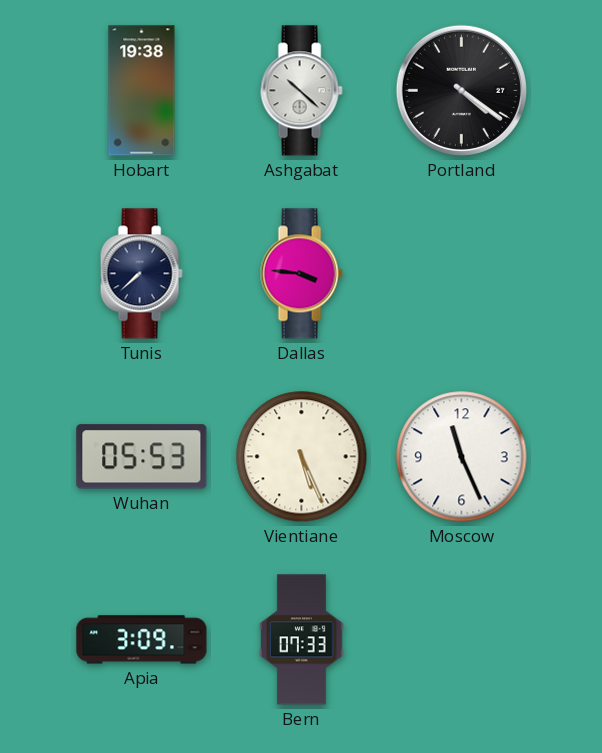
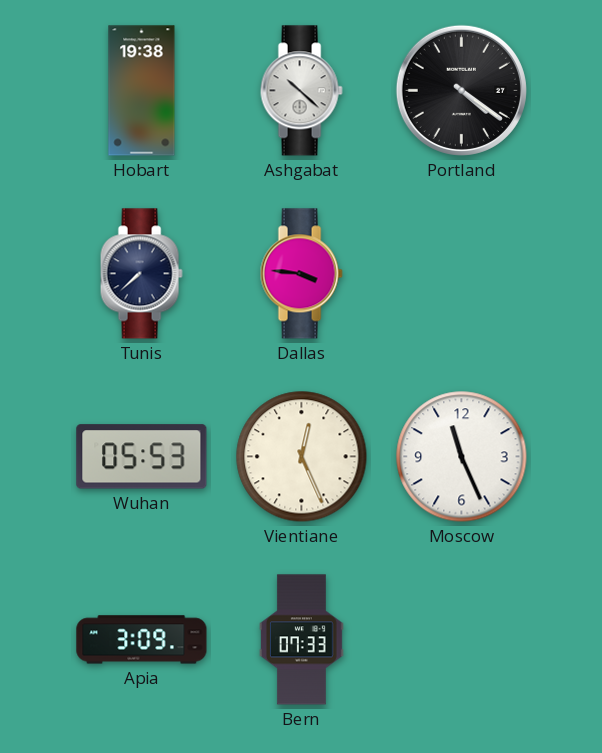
Vientiane: 5:26 -> 12:26
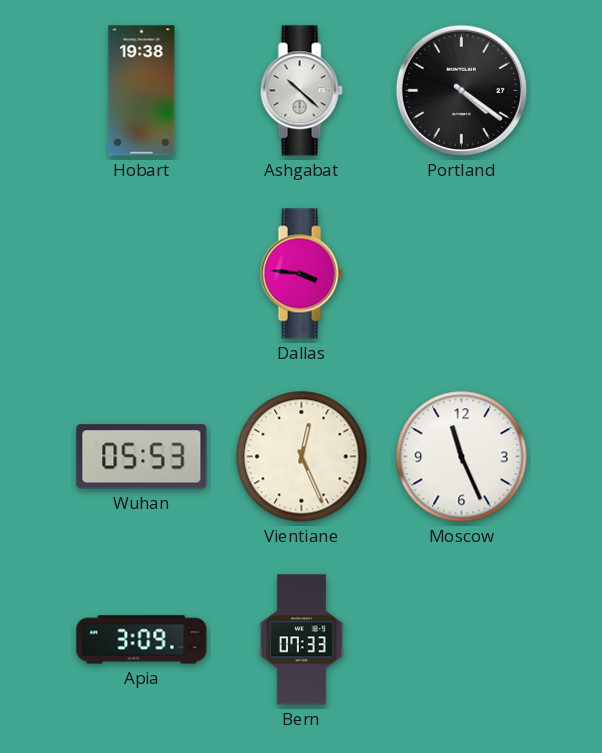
Tunis: 7:38 -> none
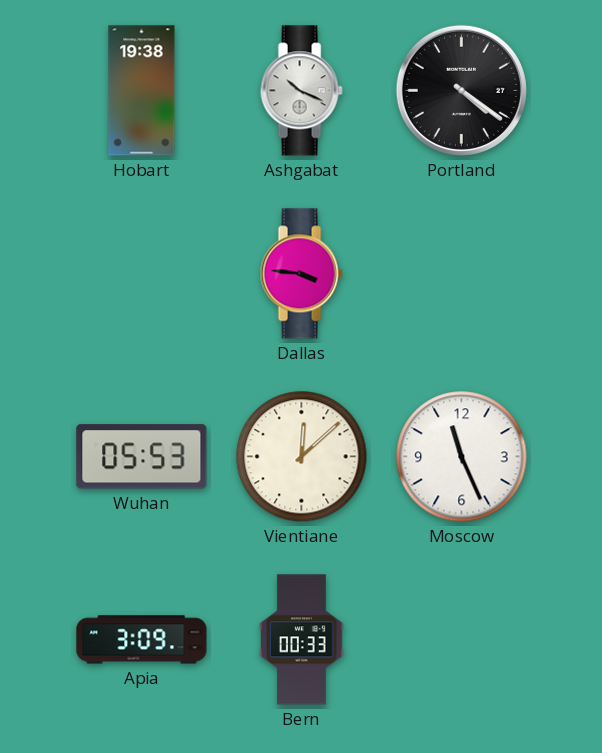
Ashgabat: 10:22 -> 10:19
Vientiane: 12:26 -> 12:08
Bern: 07:33 -> 00:33
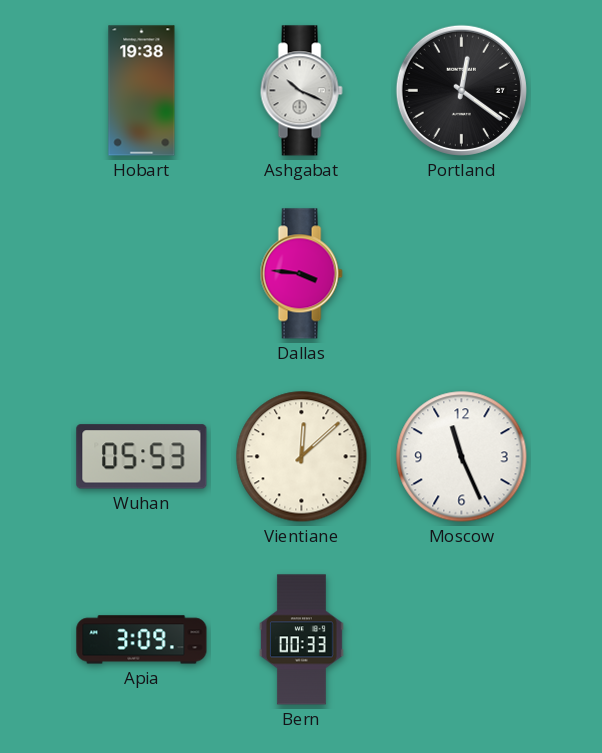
Portland: 4:21 -> 12:21
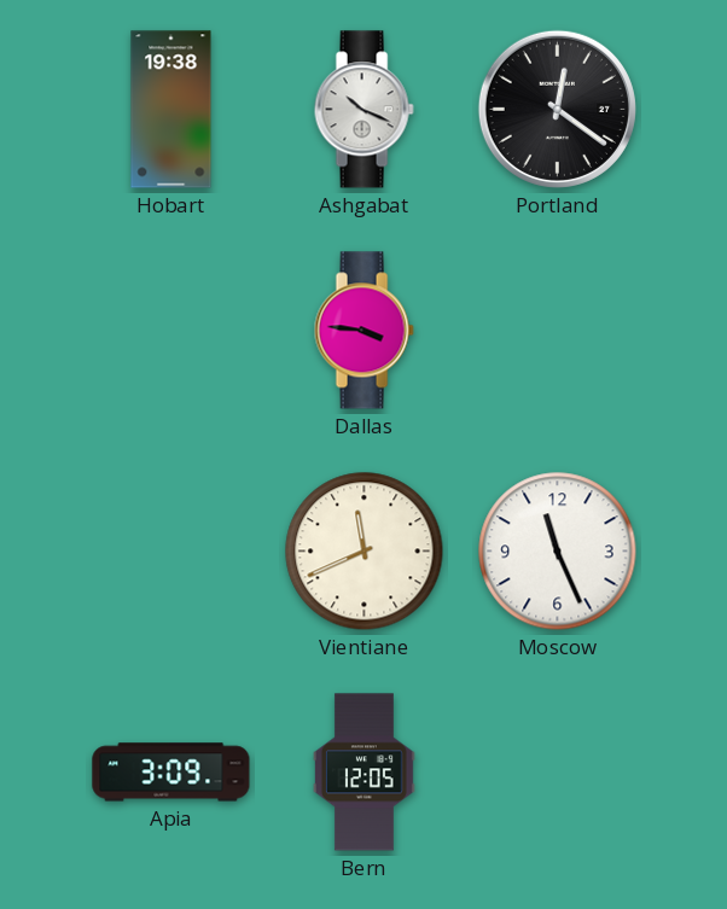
Wuhan: 05:53 -> none
Vientiane: 12:08 -> 11:41
Bern: 00:33 -> 12:05
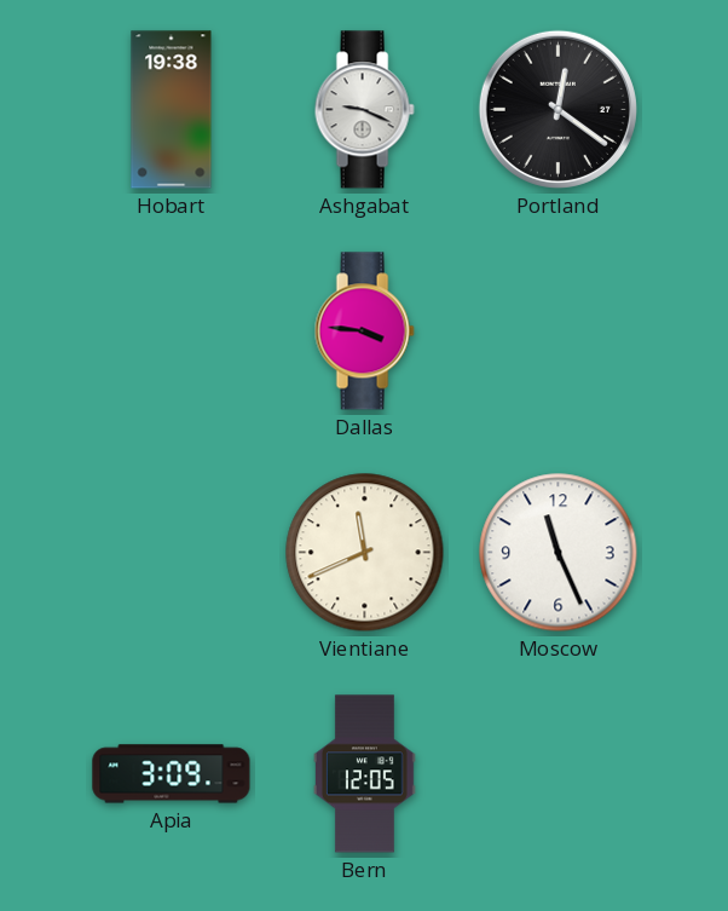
Ashgabat: 10:19 -> 9:19
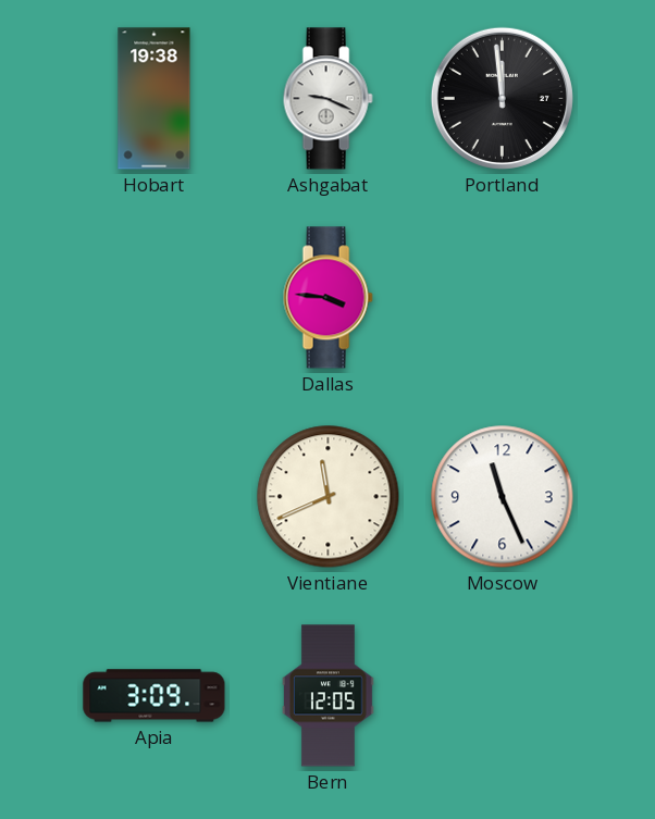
Portland: 12:21 -> 11:59
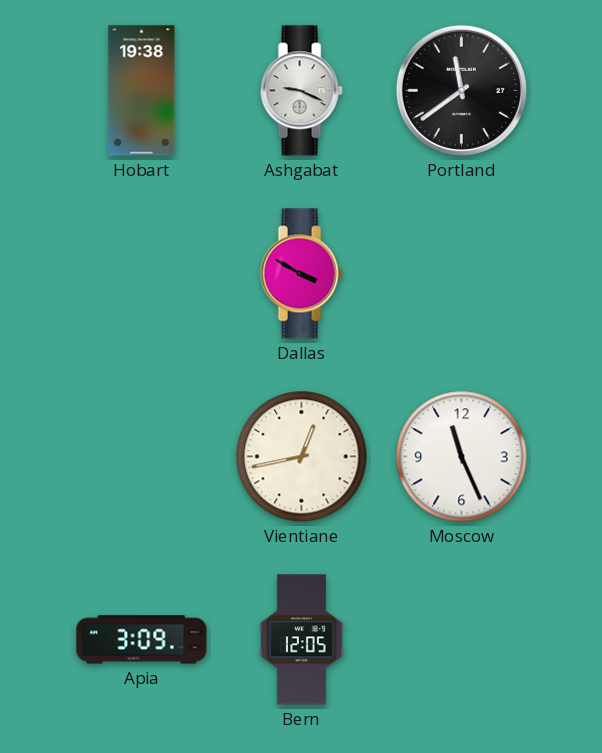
Portland: 11:59 -> 11:39
Dallas: 3:46 -> 3:50
Vientiane: 11:41 -> 12:43
